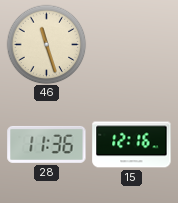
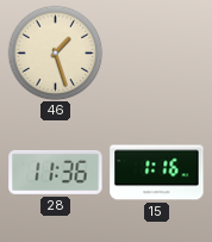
46: 11:27 -> 1:27
15: 12:16 -> 1:16
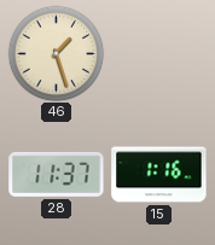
28: 11:36 -> 11:37
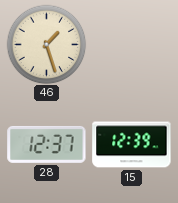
28: 11:37 -> 12:37
15: 1:16 -> 12:39
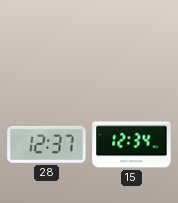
46: 1:27 -> none
15: 12:39 -> 12:34
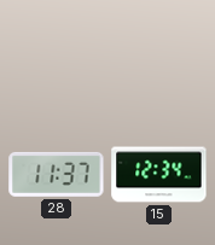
28: 12:37 -> 11:37
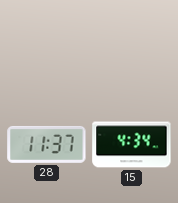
15: 12:34 -> 4:34
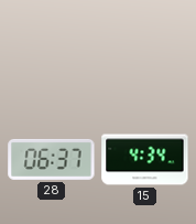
28: 11:37 -> 06:37
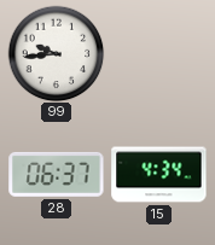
99: none -> 9:44
